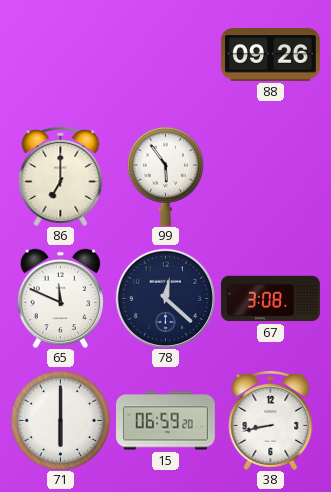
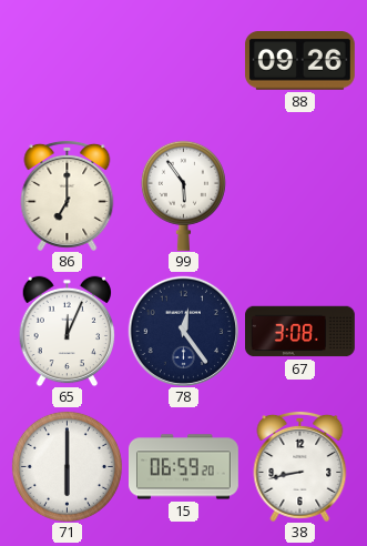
65: 11:49 -> 12:04
78: 12:22 -> 12:24
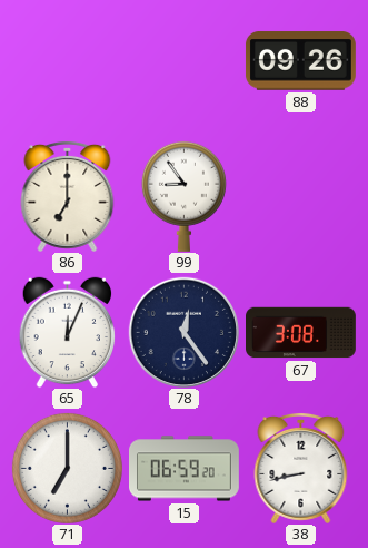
99: 5:54 -> 8:54
71: 6:00 -> 7:00
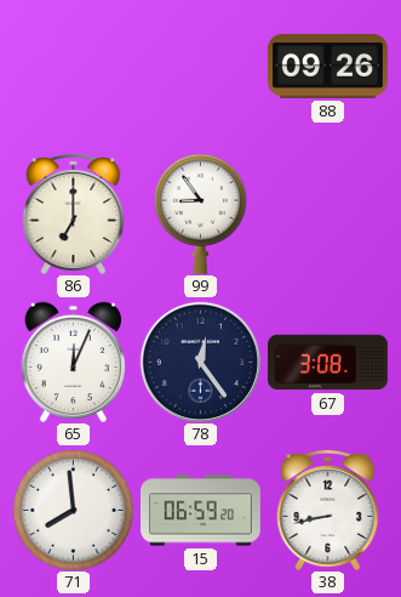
71: 7:00 -> 7:59
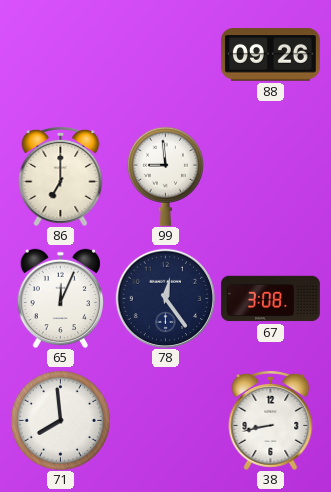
99: 8:54 -> 8:59
15: 06:59 -> none
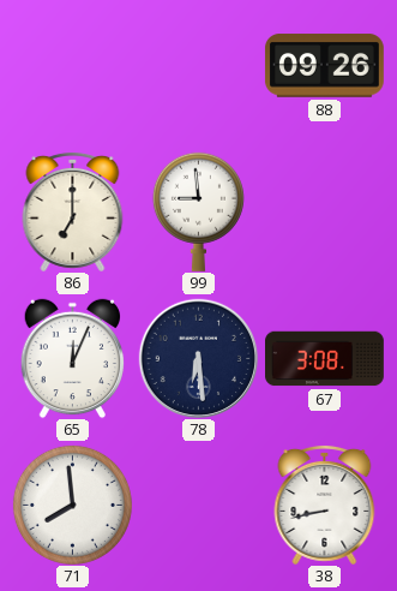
78: 12:24 -> 6:29
